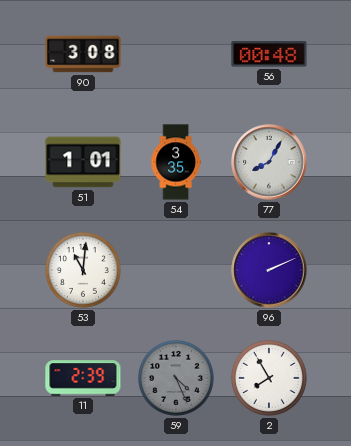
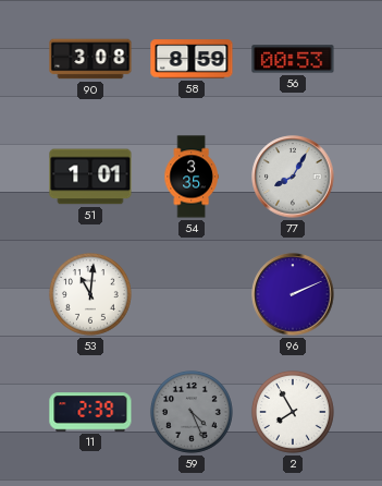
58: none -> 8:59
56: 00:48 -> 00:53
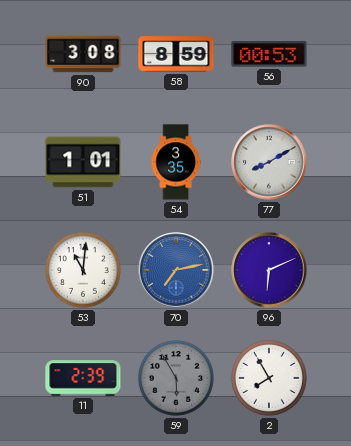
77: 8:05 -> 8:10
70: none -> 7:13
96: 2:11 -> 6:11
59: 4:26 -> 5:55
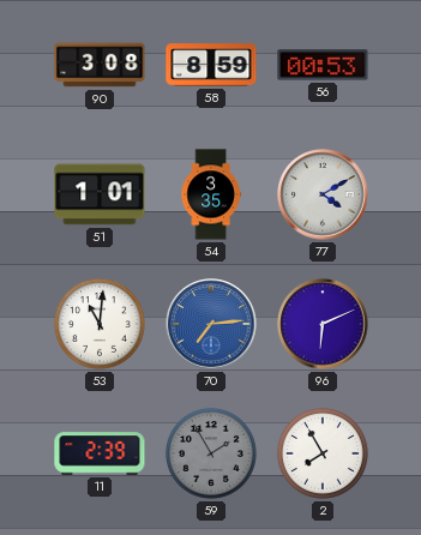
77: 8:10 -> 4:10
70: 7:13 -> 7:14
59: 5:55 -> 1:55
